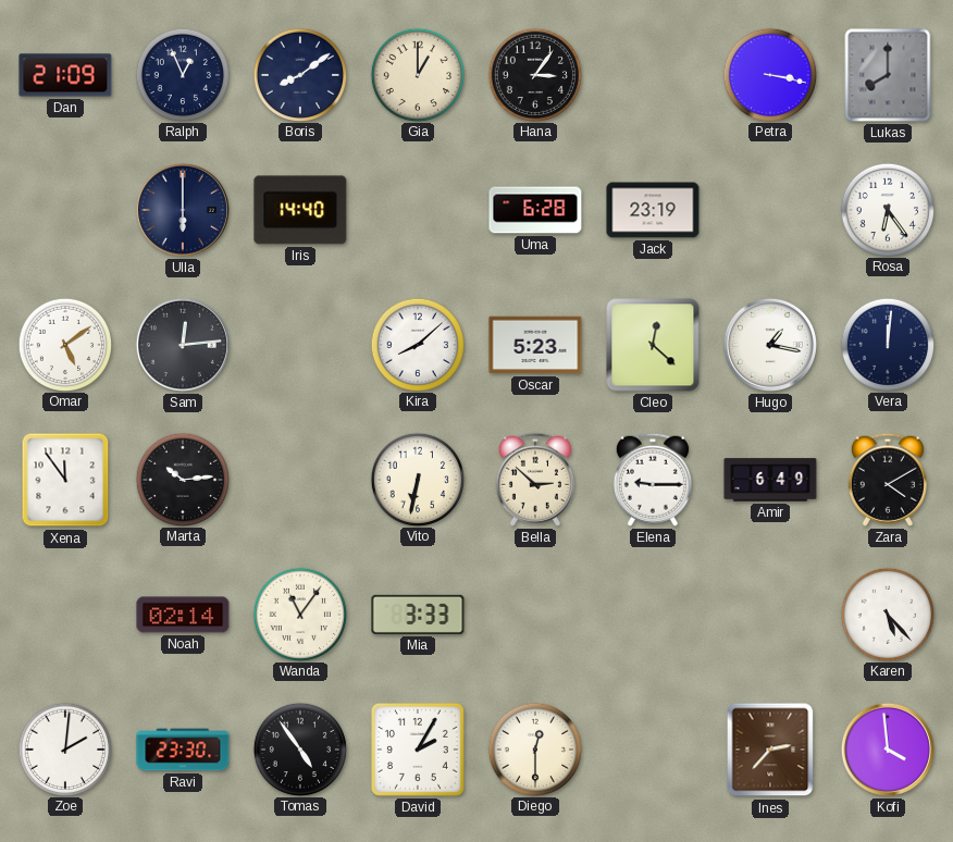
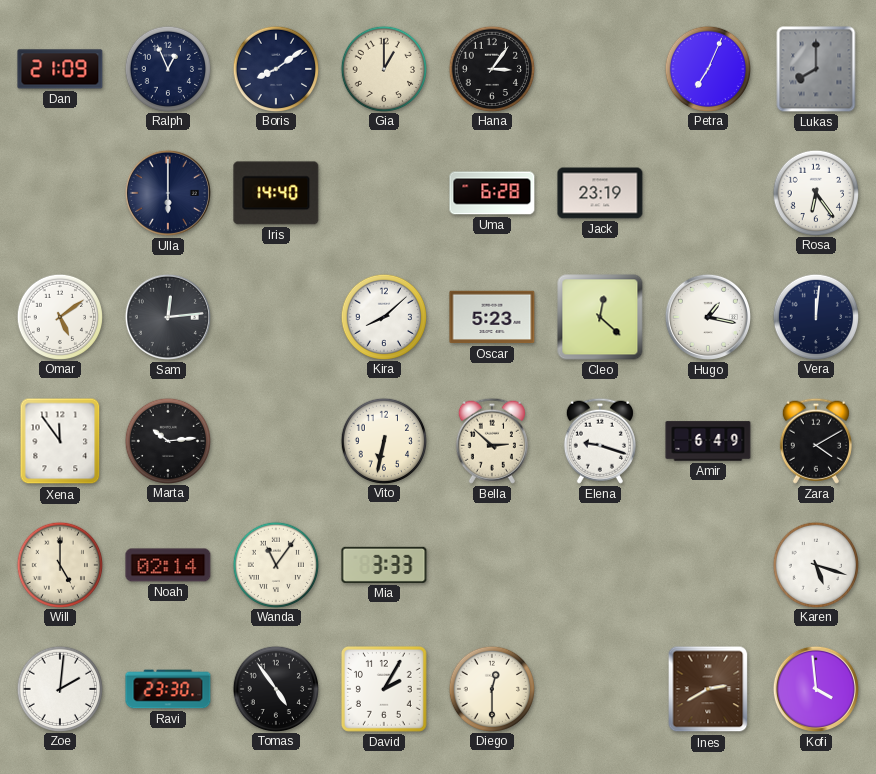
Petra: 3:17 -> 7:04
Elena: 9:15 -> 9:18
Will: none -> 5:00
Karen: 5:23 -> 5:18
Ines: 2:37 -> 2:40
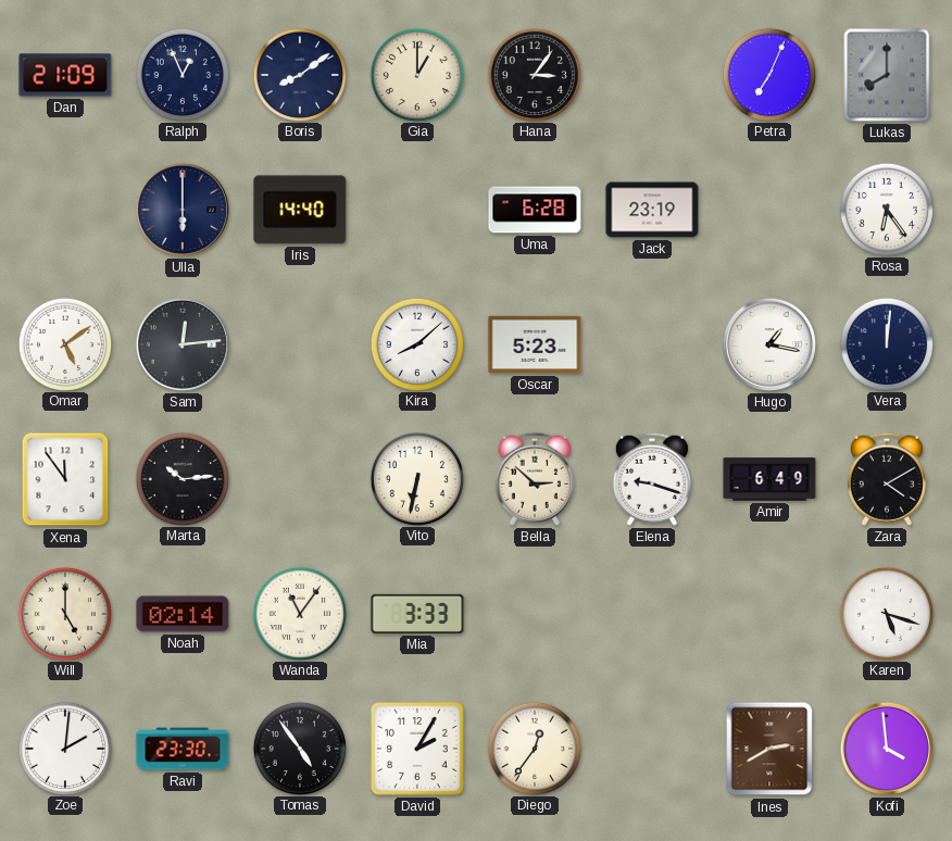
Cleo: 12:22 -> none
Diego: 12:30 -> 12:36
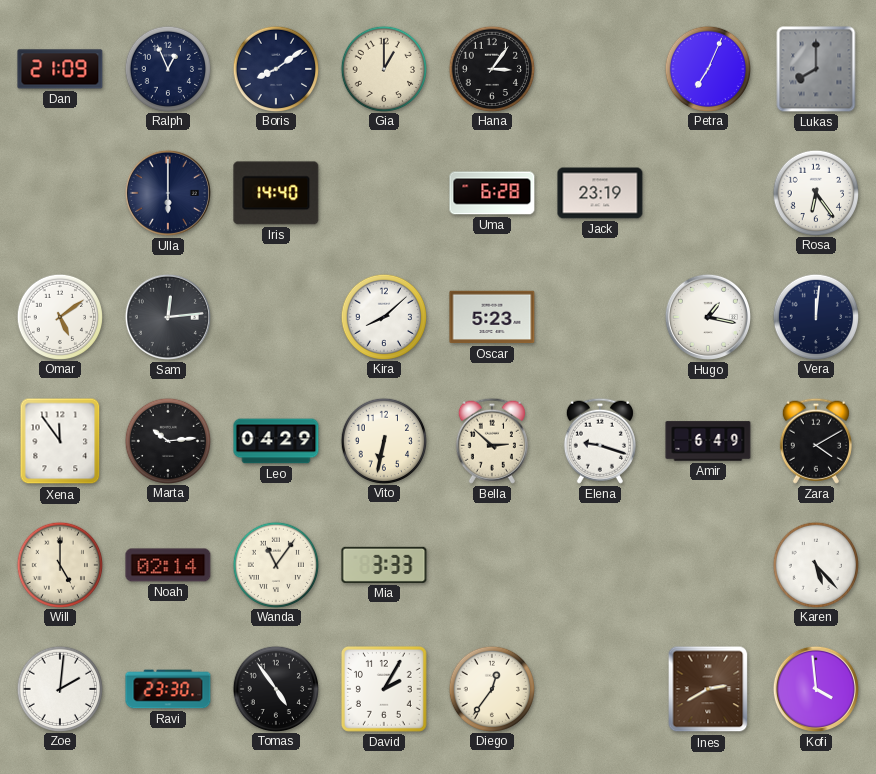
Leo: none -> 04:29
Karen: 5:18 -> 5:23
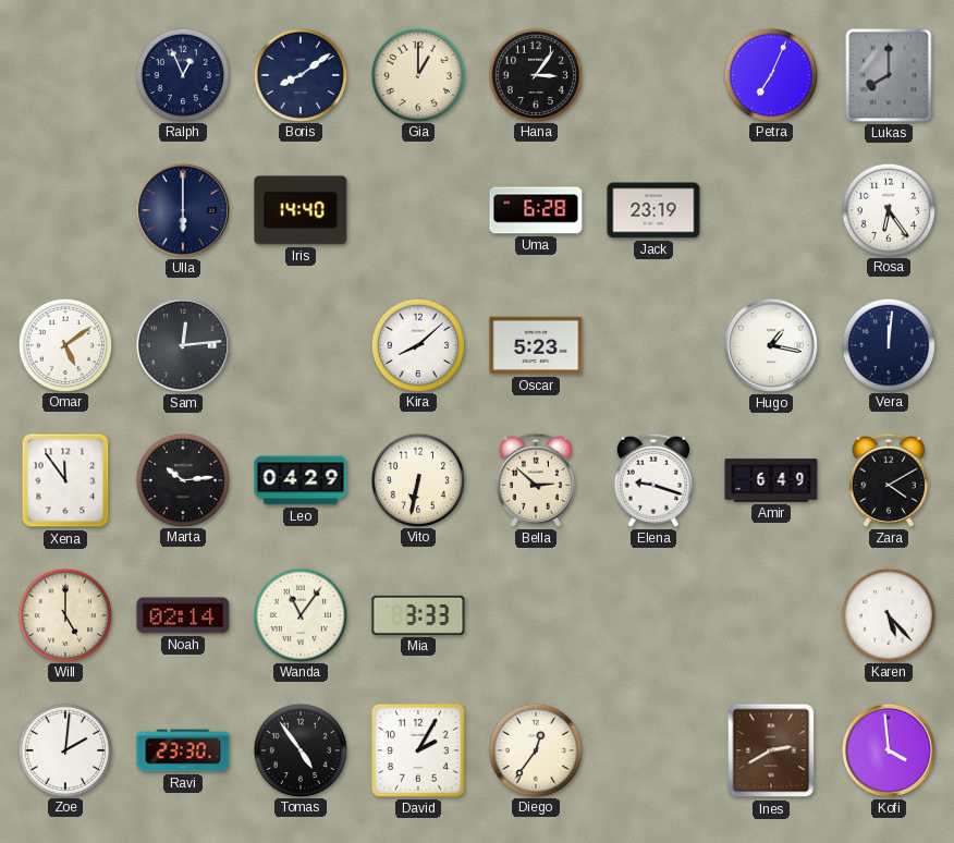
Dan: 21:09 -> none
